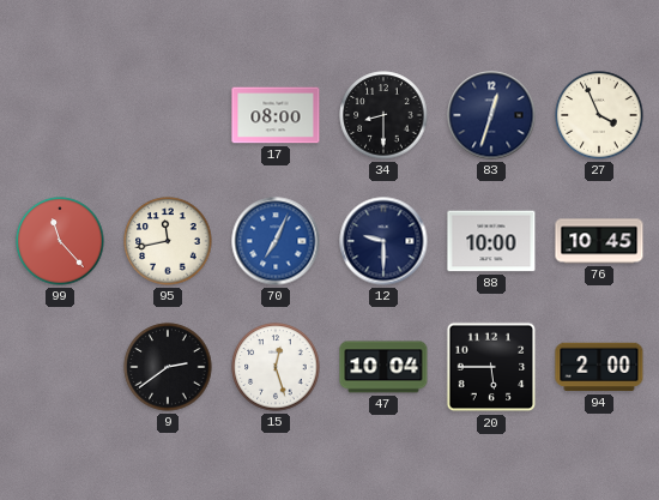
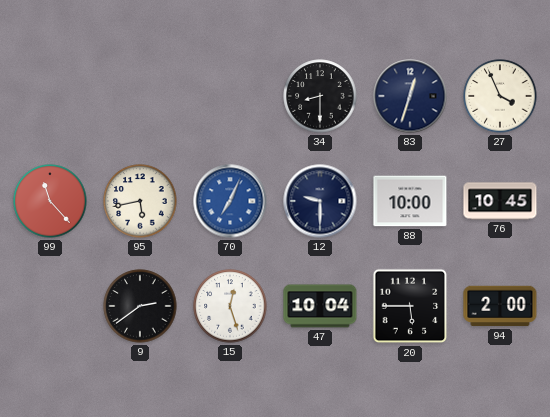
17: 08:00 -> none
95: 11:43 -> 5:43
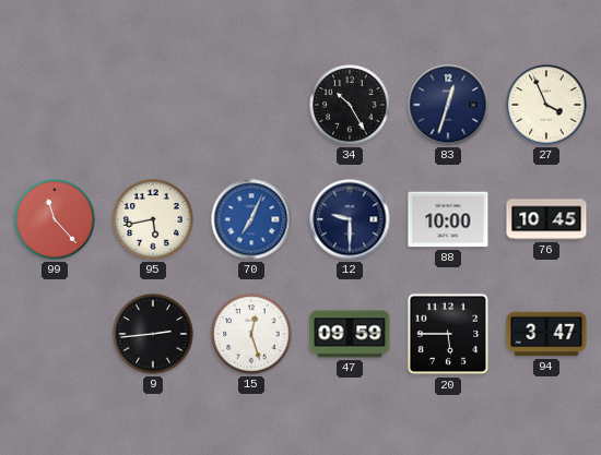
34: 8:30 -> 10:25
9: 2:39 -> 2:44
47: 10:04 -> 09:59
94: 2:00 -> 3:47
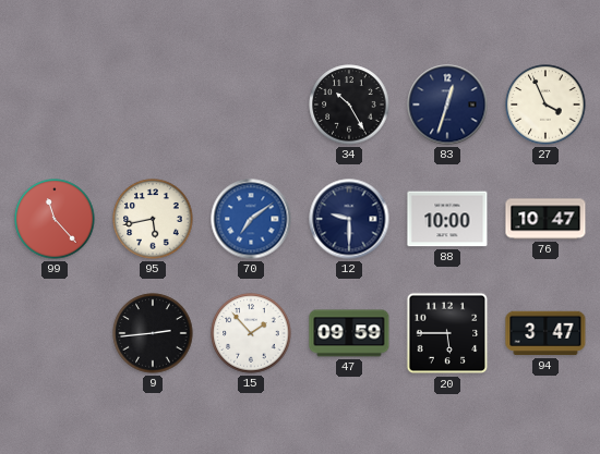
70: 7:04 -> 7:09
76: 10:45 -> 10:47
15: 12:27 -> 1:53
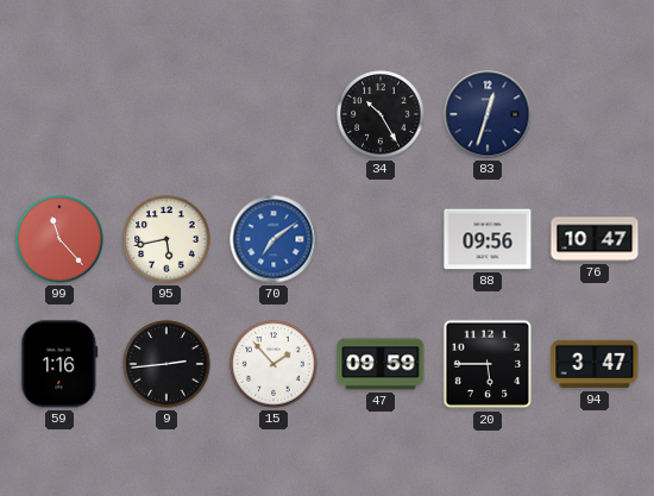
27: 3:56 -> none
12: 9:30 -> none
88: 10:00 -> 09:56
59: none -> 1:16
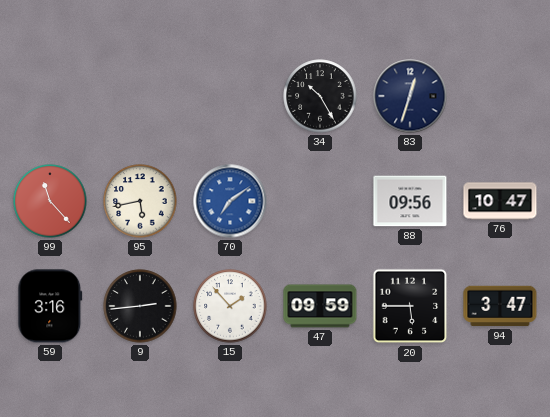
59: 1:16 -> 3:16
